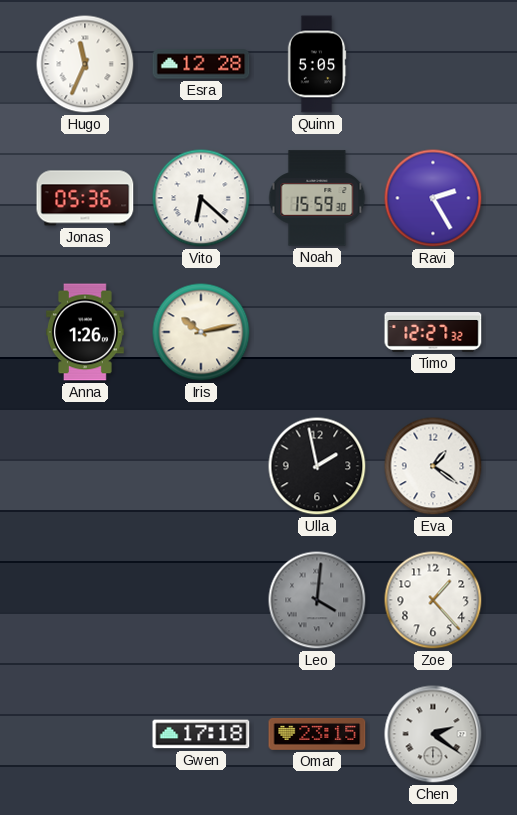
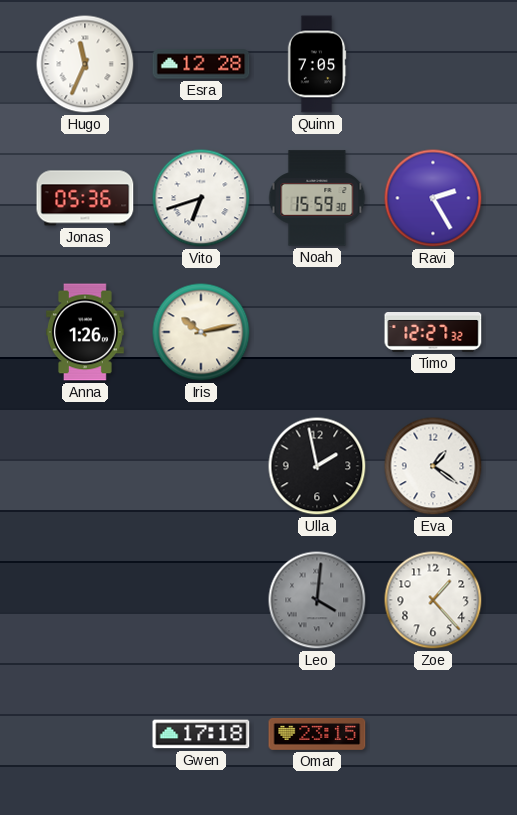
Quinn: 5:05 -> 7:05
Vito: 6:22 -> 6:42
Chen: 2:21 -> none
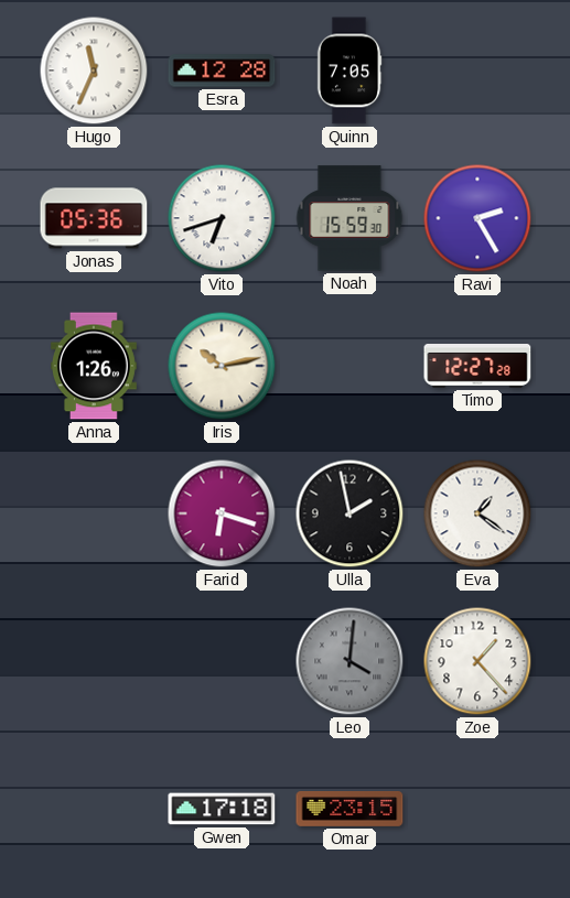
Timo: 12:27:32 -> 12:27:28
Farid: none -> 6:18
